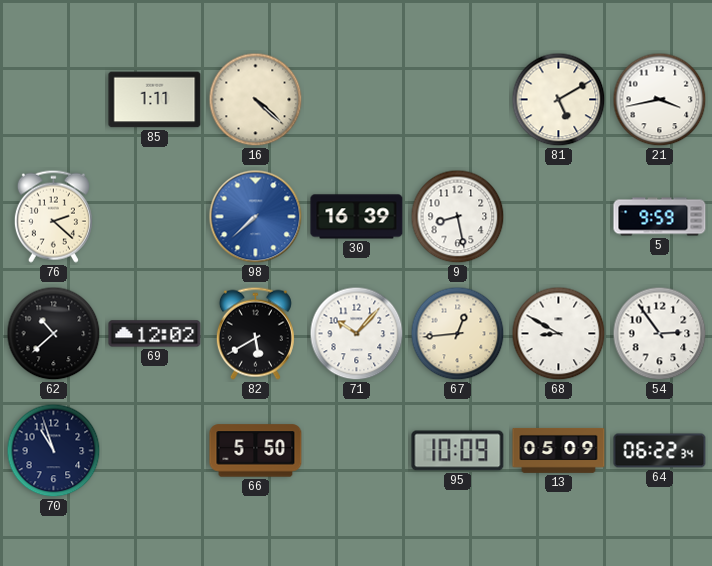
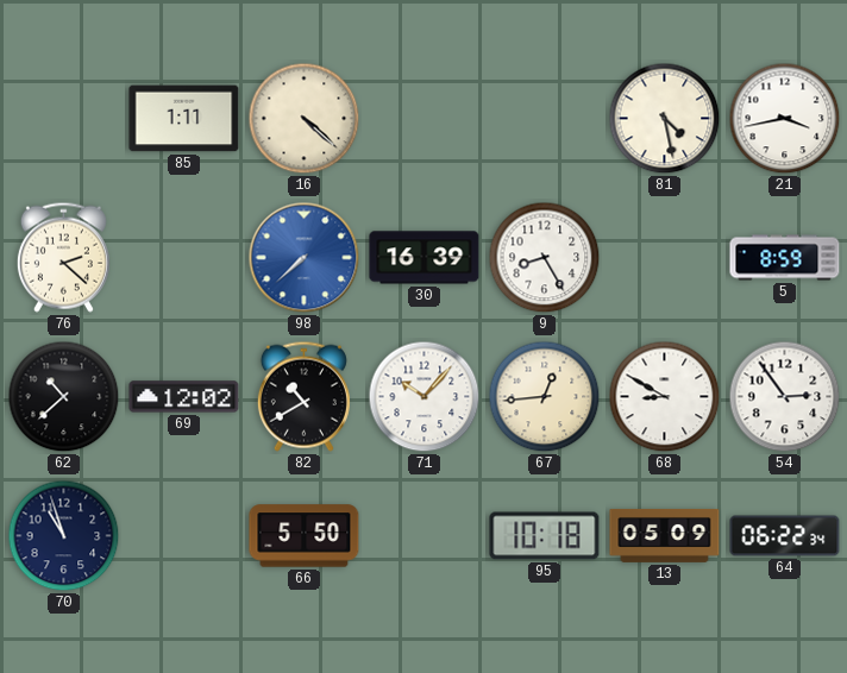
81: 5:10 -> 4:28
9: 8:28 -> 8:25
5: 9:59 -> 8:59
82: 5:40 -> 10:40
95: 10:09 -> 10:18
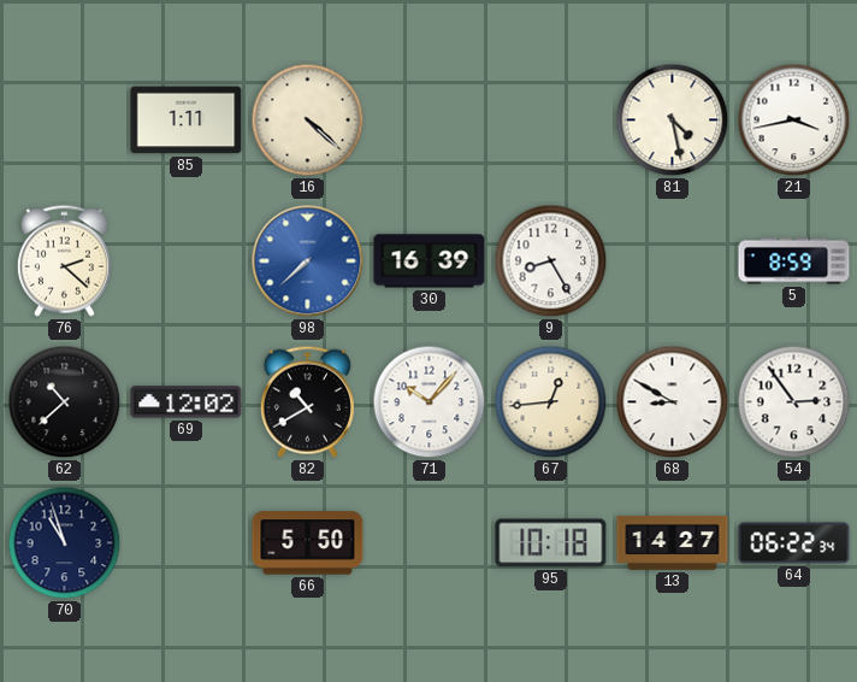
13: 05:09 -> 14:27
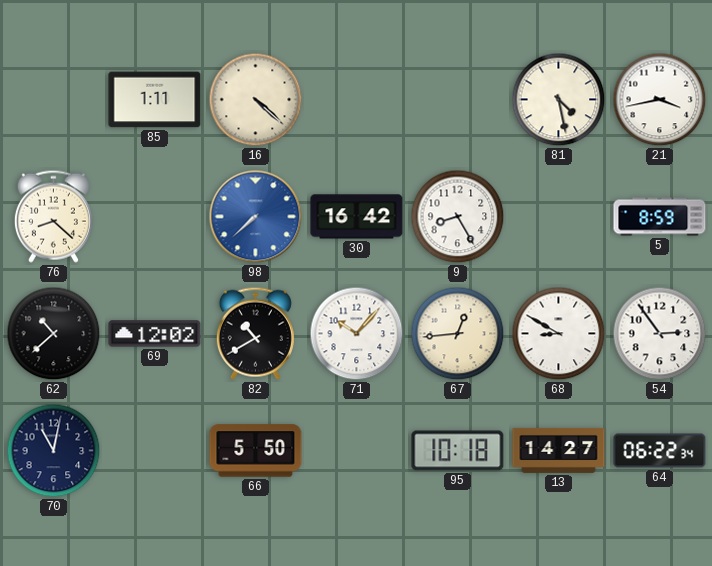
76: 2:22 -> 8:22
30: 16:39 -> 16:42
70: 10:57 -> 11:02
